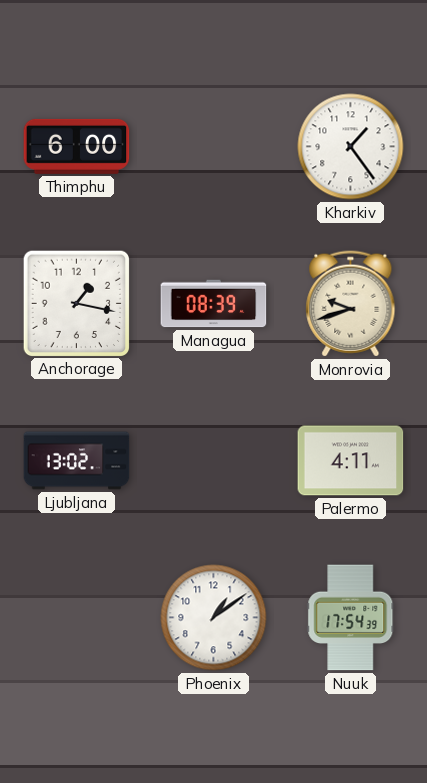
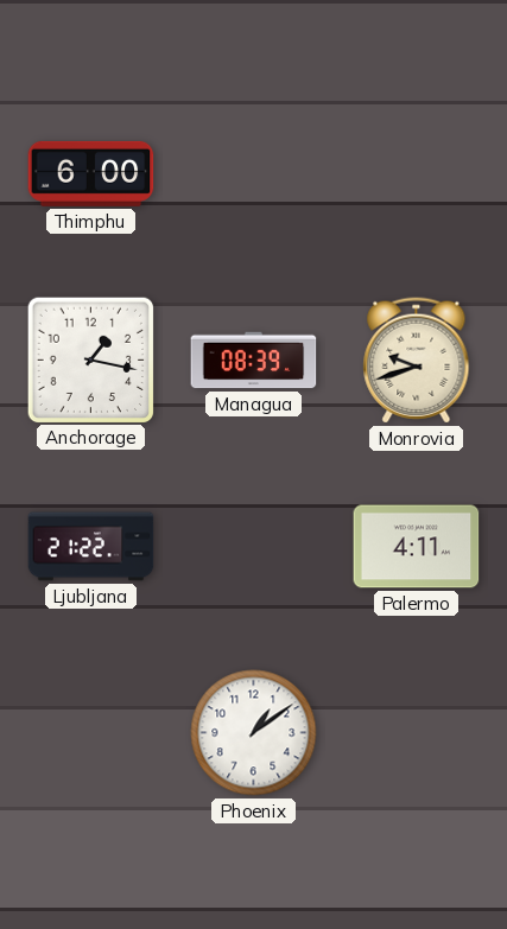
Kharkiv: 1:24 -> none
Ljubljana: 13:02 -> 21:22
Nuuk: 17:54 -> none
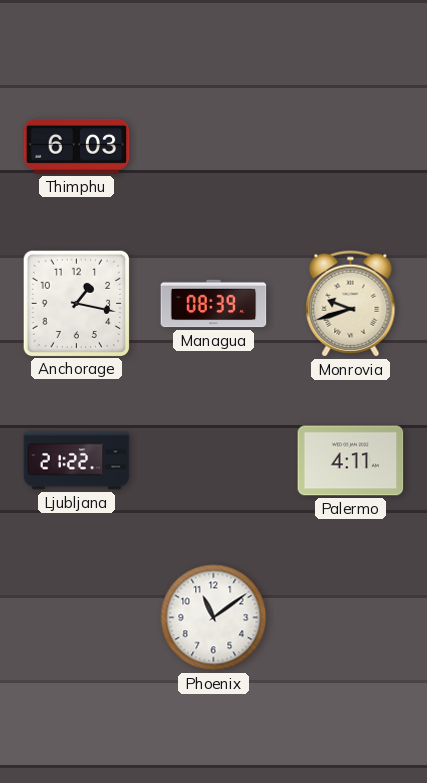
Thimphu: 6:00 -> 6:03
Phoenix: 1:09 -> 11:09
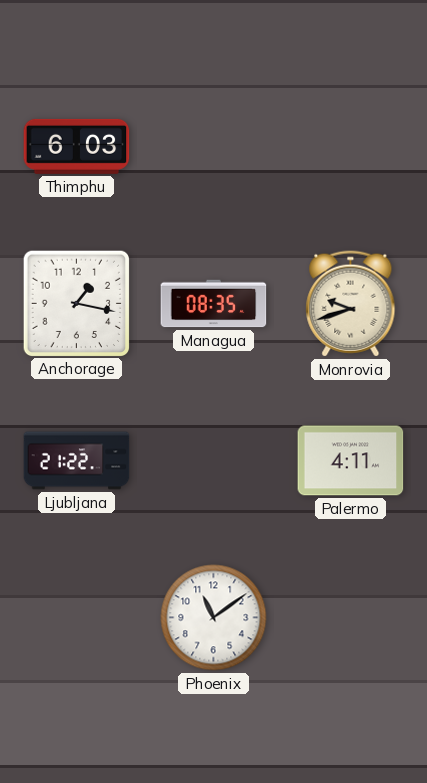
Managua: 08:39 -> 08:35
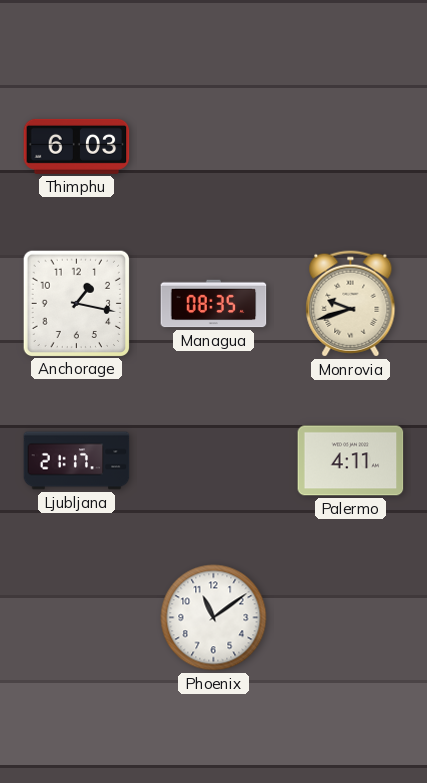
Ljubljana: 21:22 -> 21:17
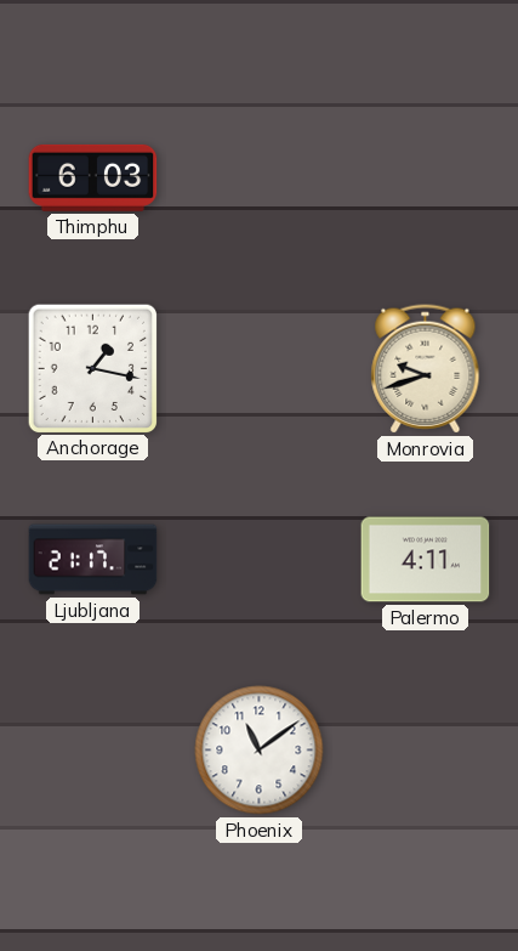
Managua: 08:35 -> none
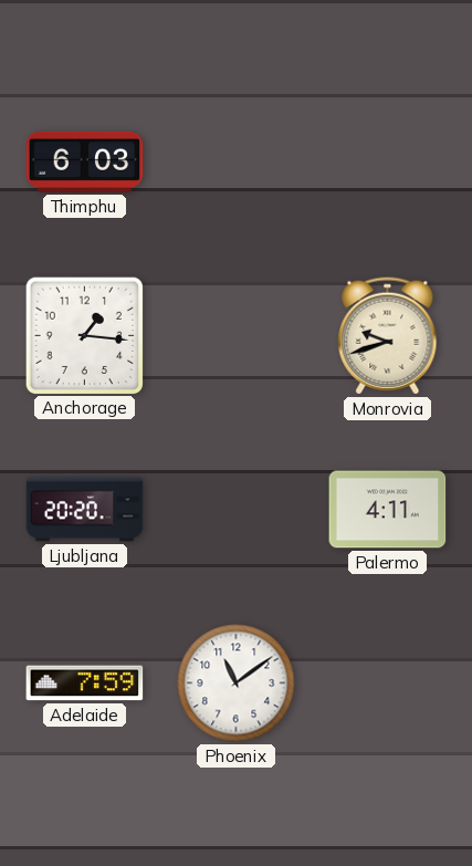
Anchorage: 1:17 -> 1:16
Ljubljana: 21:17 -> 20:20
Adelaide: none -> 7:59
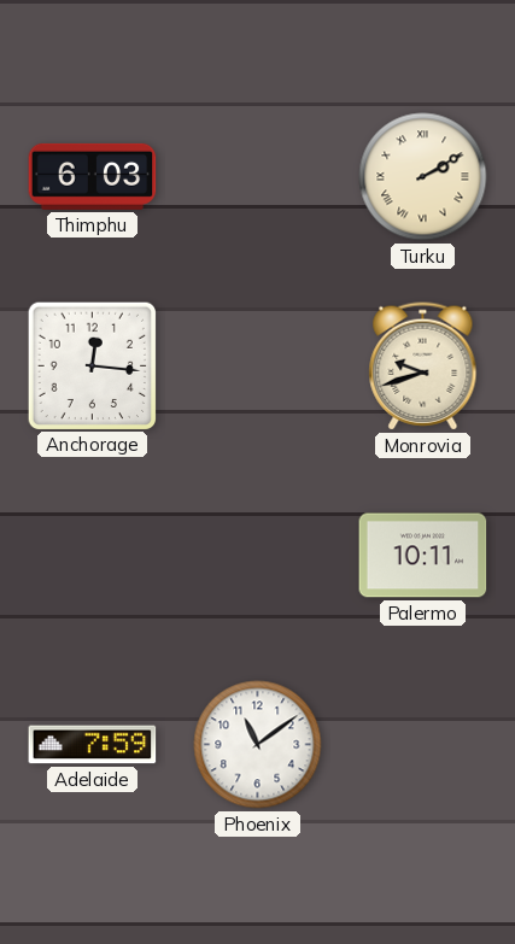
Turku: none -> 2:10
Anchorage: 1:16 -> 12:16
Ljubljana: 20:20 -> none
Palermo: 4:11 -> 10:11
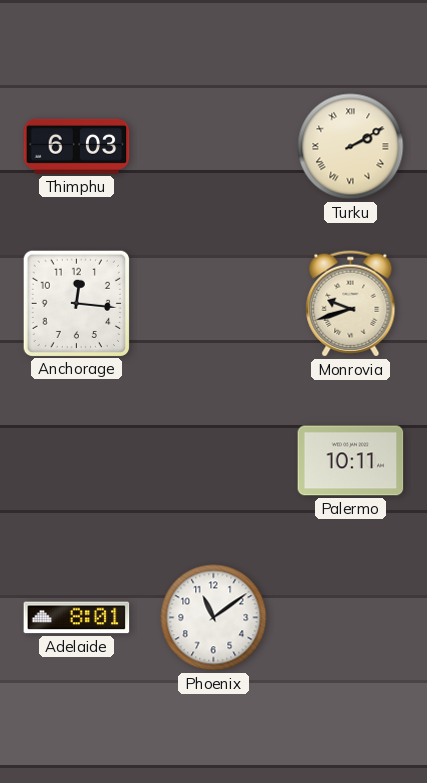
Adelaide: 7:59 -> 8:01
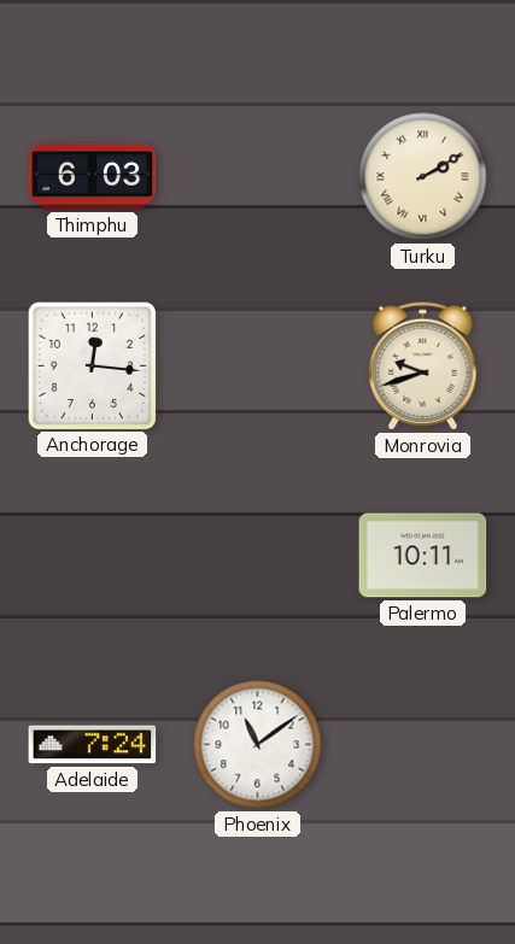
Adelaide: 8:01 -> 7:24
